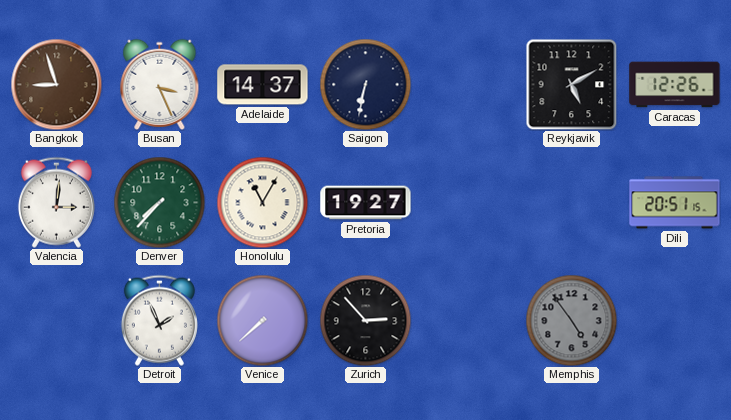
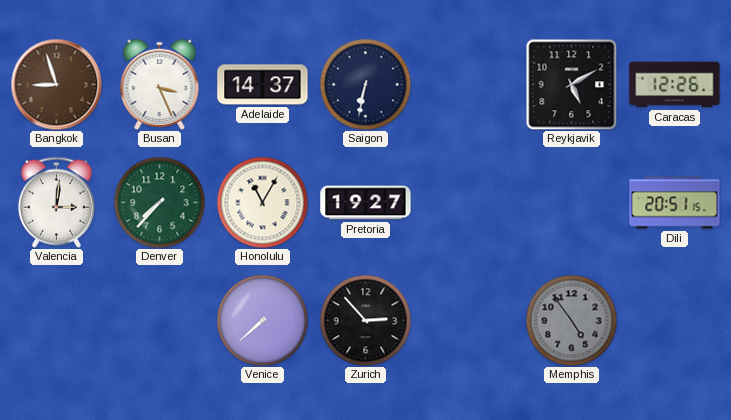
Detroit: 1:56 -> none
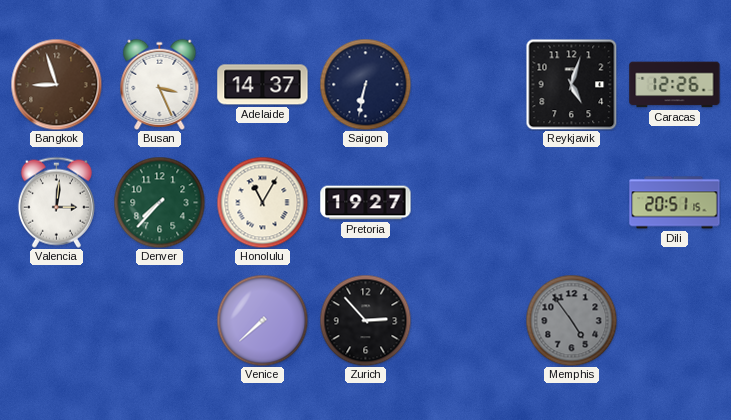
Reykjavik: 5:10 -> 5:03
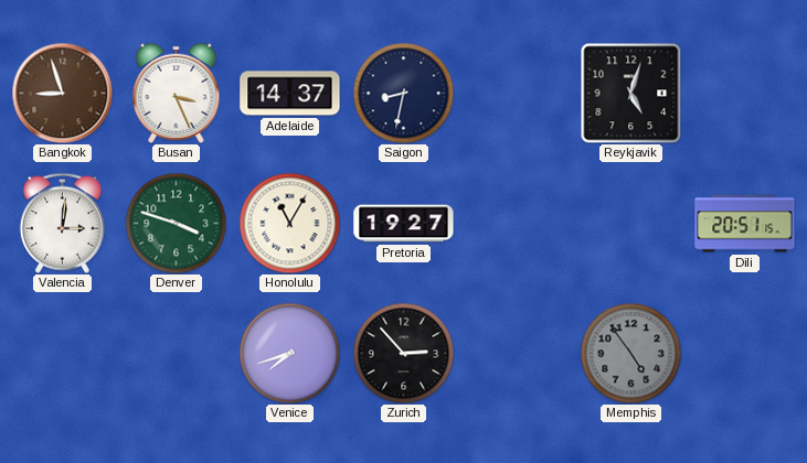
Saigon: 6:32 -> 8:32
Caracas: 12:26 -> none
Denver: 7:37 -> 3:48
Venice: 7:38 -> 7:42
